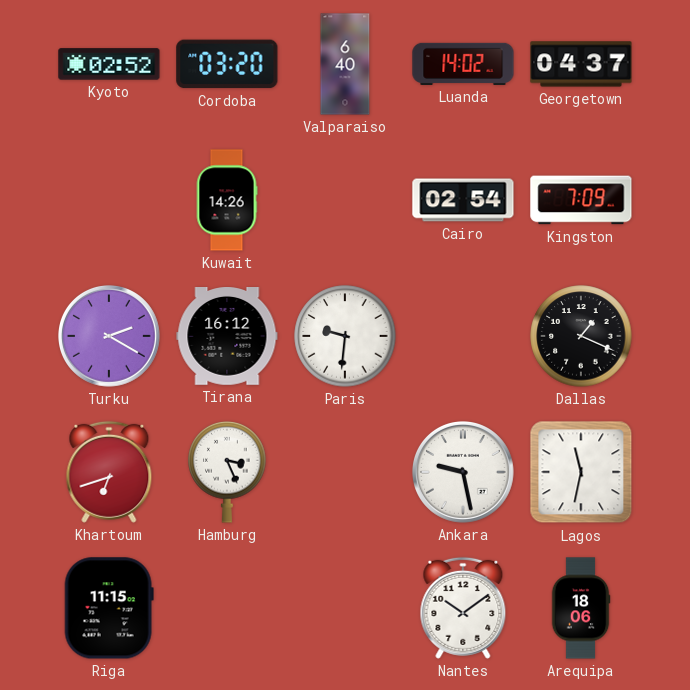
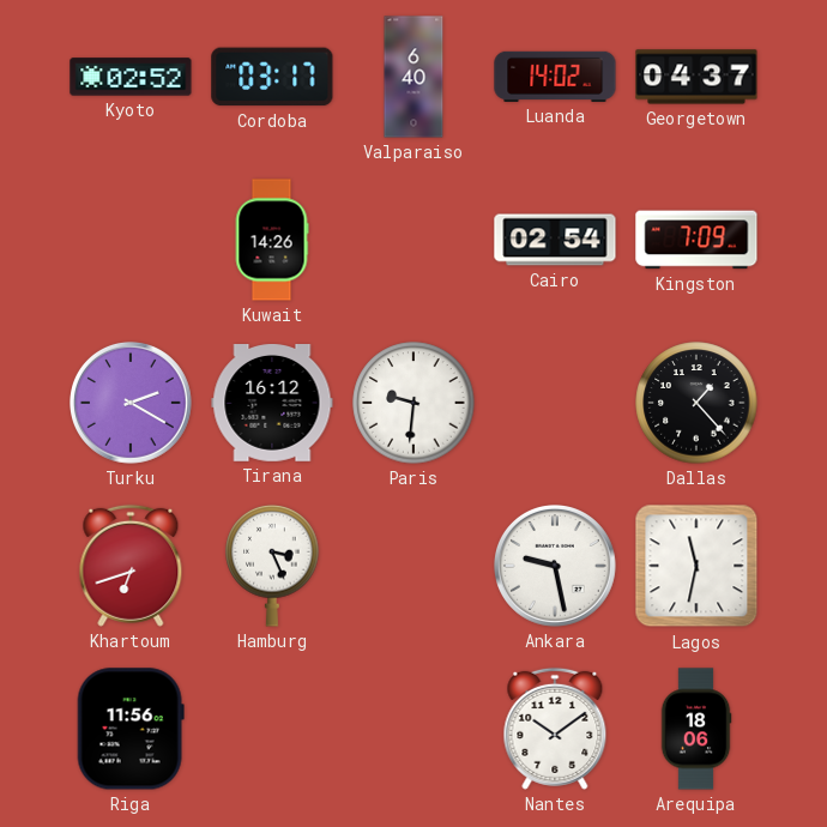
Cordoba: 03:20 -> 03:17
Dallas: 1:19 -> 1:23
Riga: 11:15 -> 11:56
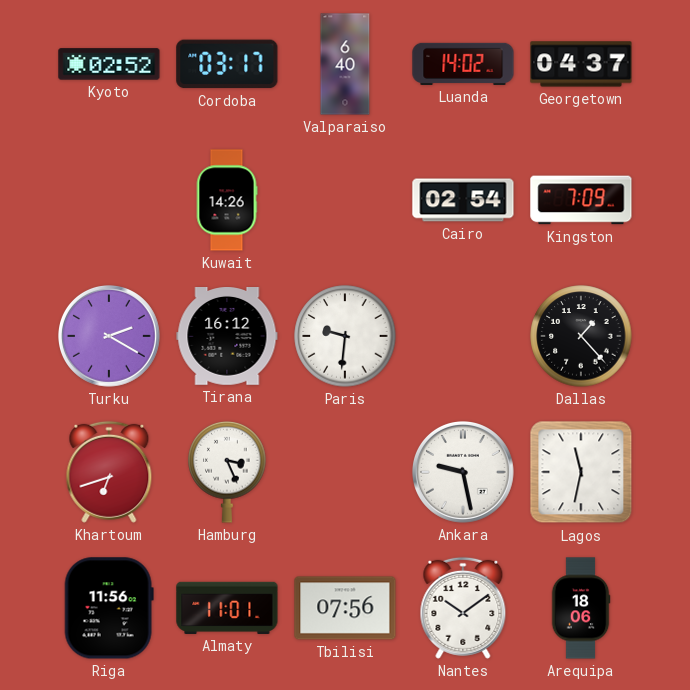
Almaty: none -> 11:01
Tbilisi: none -> 07:56
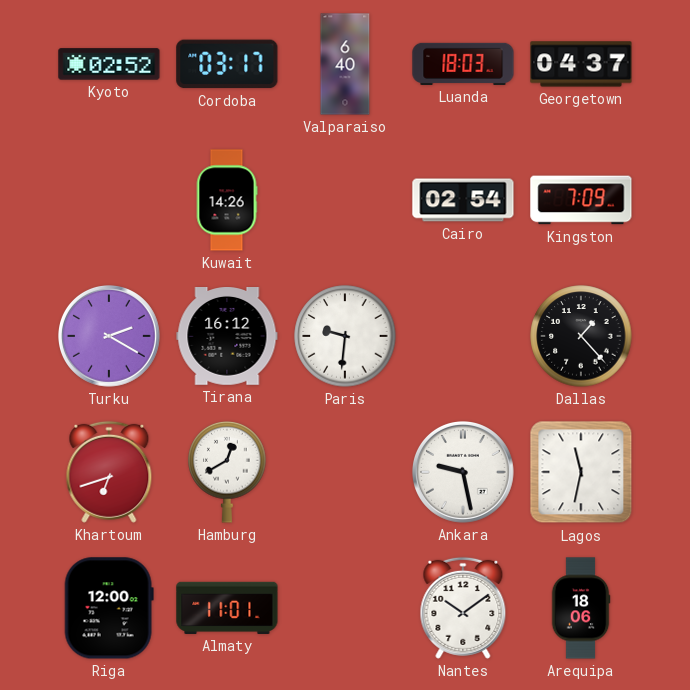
Luanda: 14:02 -> 18:03
Hamburg: 3:26 -> 12:40
Riga: 11:56 -> 12:00
Tbilisi: 07:56 -> none
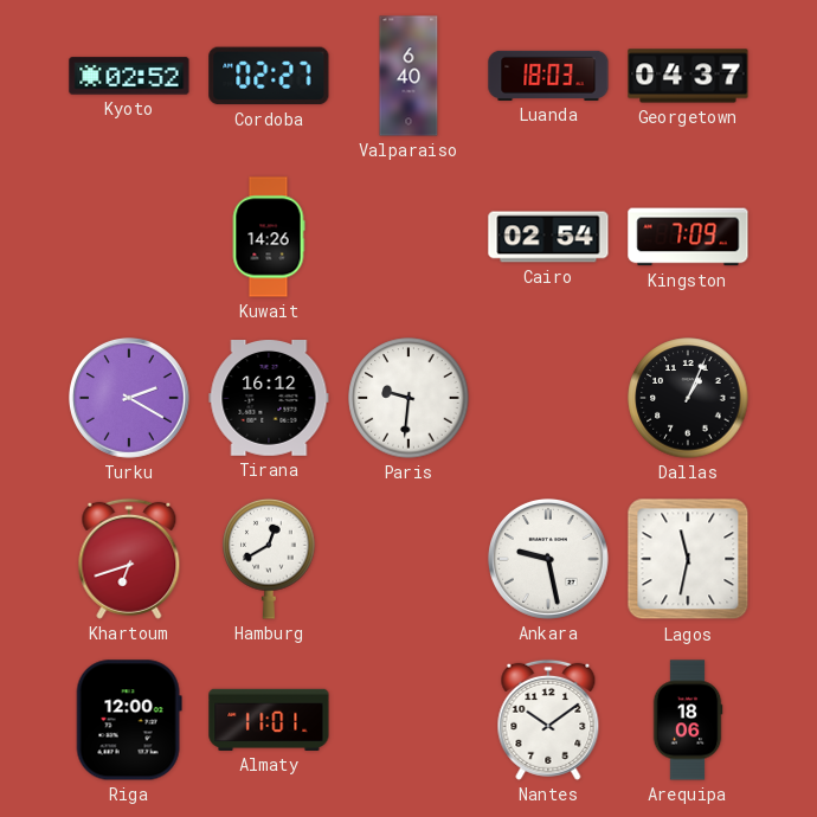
Cordoba: 03:17 -> 02:27
Dallas: 1:23 -> 1:04
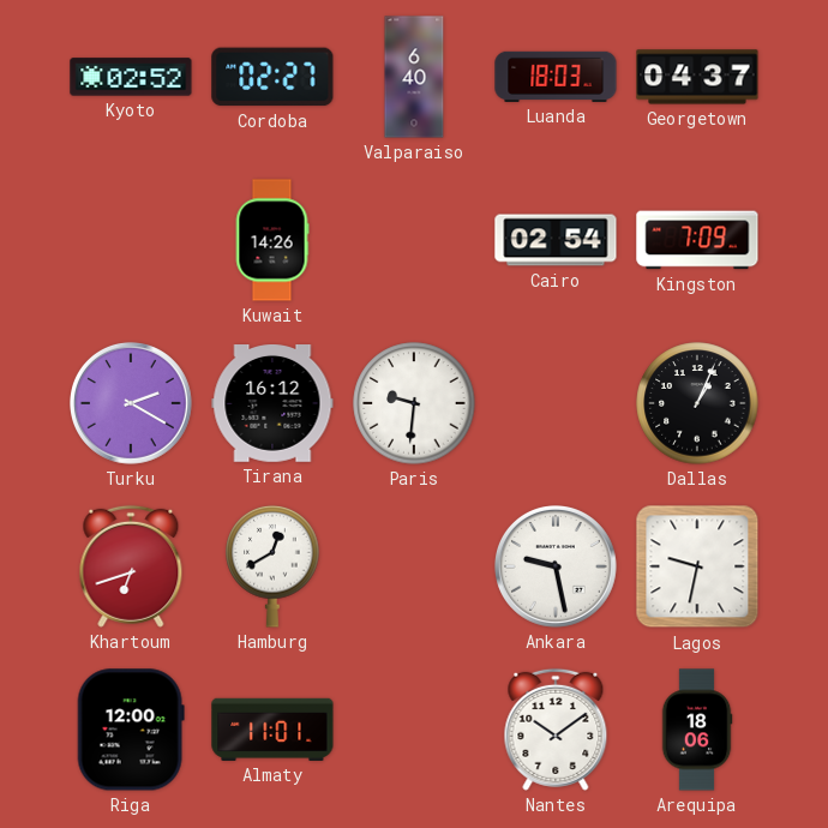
Lagos: 11:32 -> 9:32
